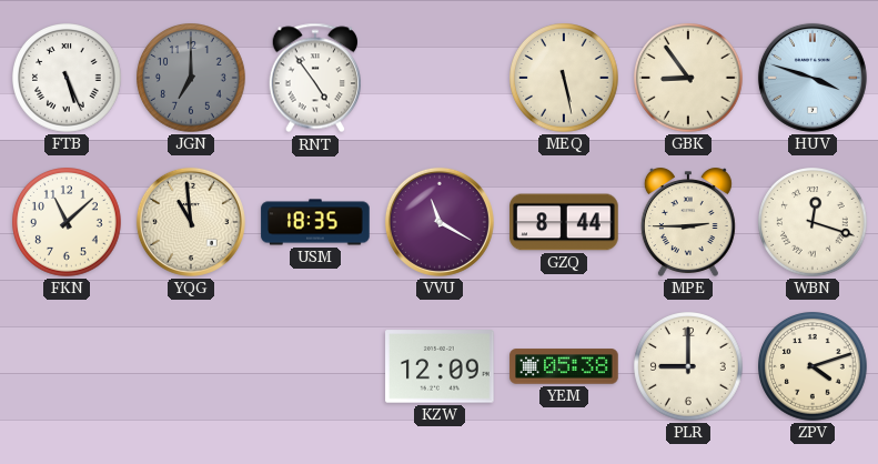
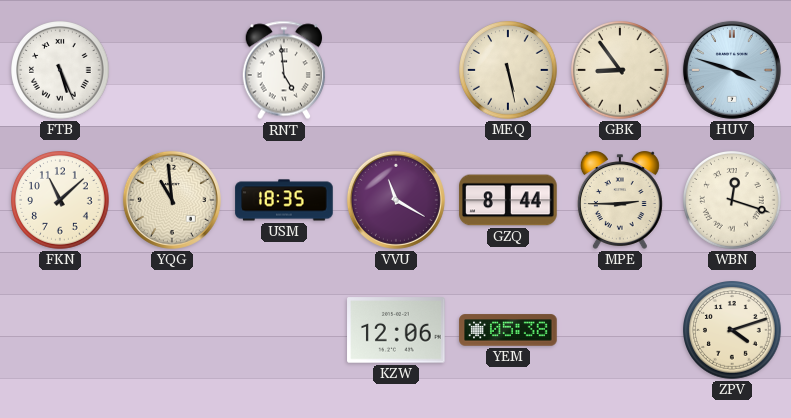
JGN: 7:00 -> none
RNT: 4:54 -> 4:59
KZW: 12:09 -> 12:06
PLR: 9:00 -> none
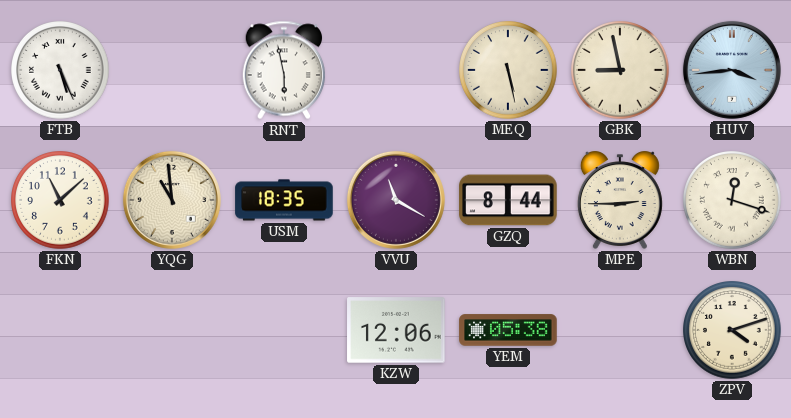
RNT: 4:59 -> 5:58
GBK: 8:54 -> 8:58
HUV: 3:48 -> 3:44
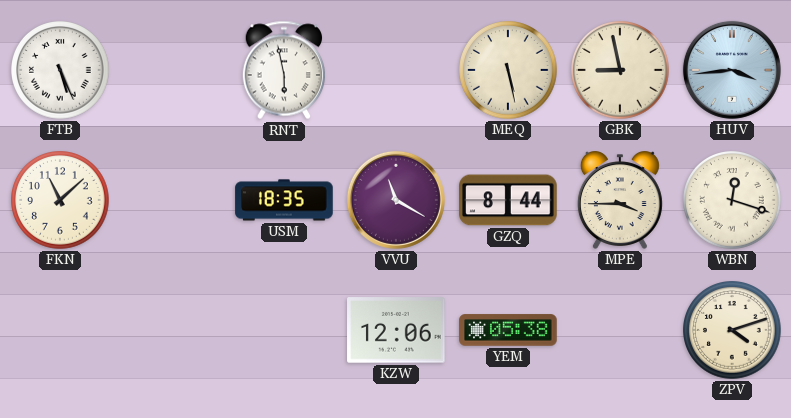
YQG: 10:59 -> none
MPE: 2:45 -> 3:45
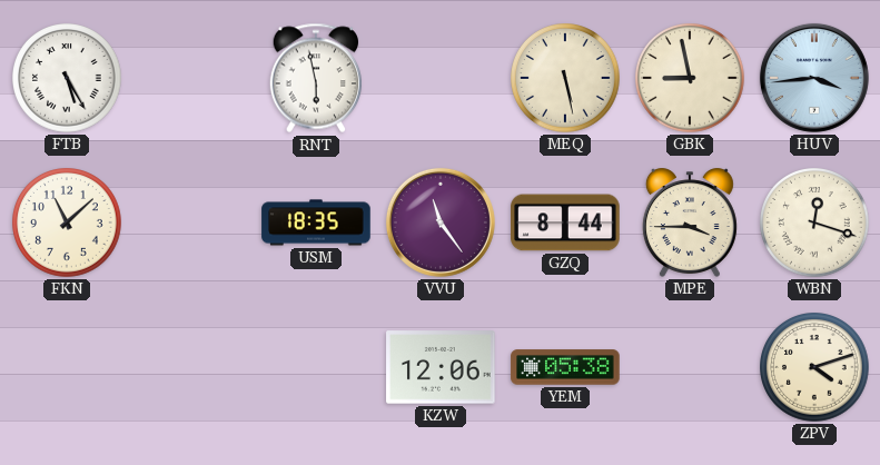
FTB: 5:26 -> 5:25
VVU: 11:20 -> 11:24
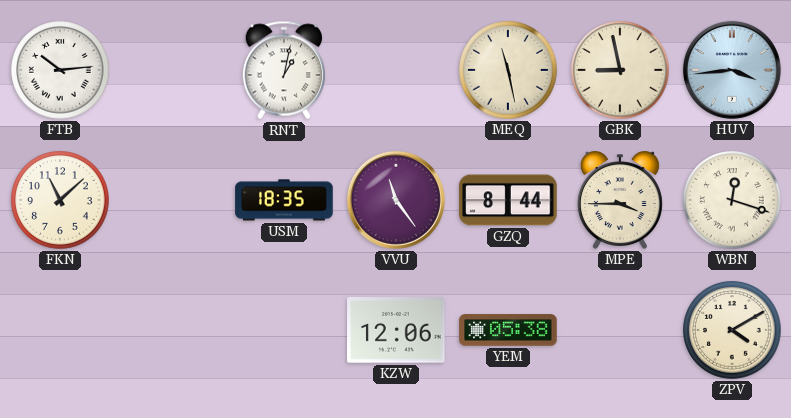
FTB: 5:25 -> 10:14
RNT: 5:58 -> 1:02
MEQ: 5:28 -> 11:28
ZPV: 4:12 -> 4:10
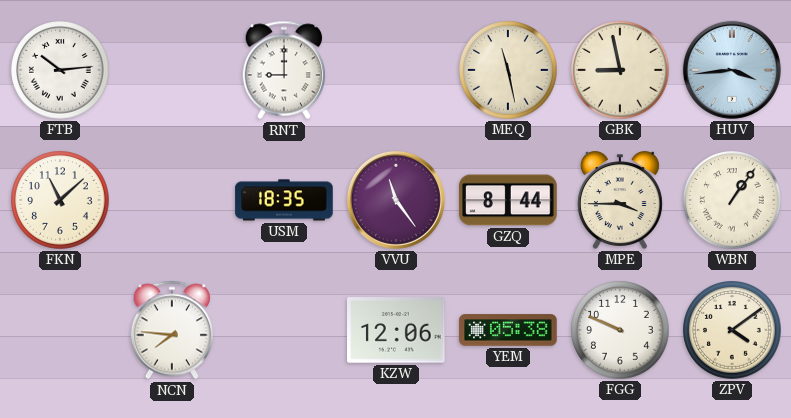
RNT: 1:02 -> 9:00
WBN: 12:18 -> 1:06
NCN: none -> 7:46
FGG: none -> 9:49
ZPV: 4:10 -> 4:09
